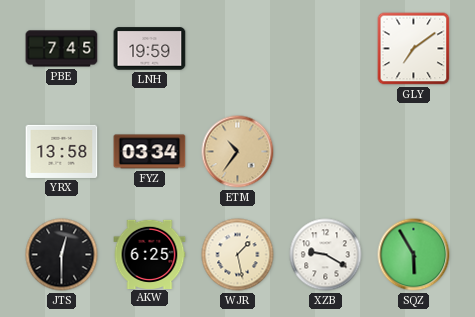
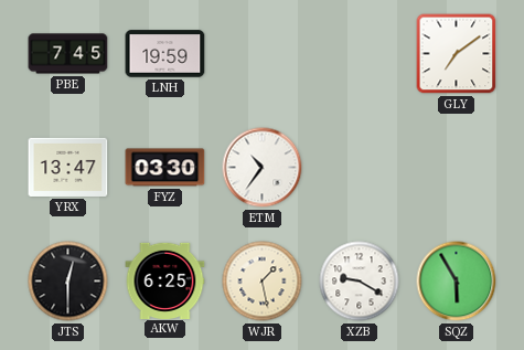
YRX: 13:58 -> 13:47
FYZ: 03:34 -> 03:30
ETM dial: champagne -> white
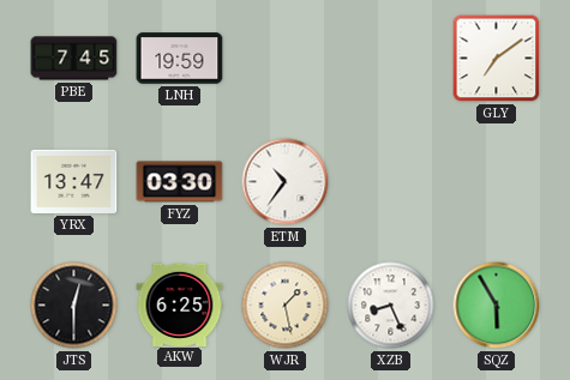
XZB: 9:20 -> 8:26
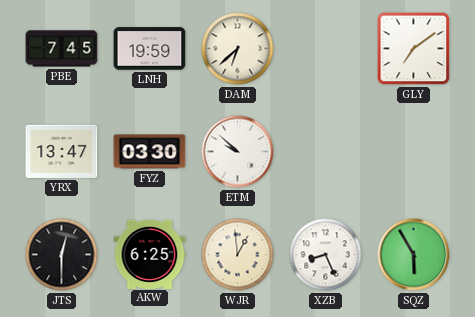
DAM: none -> 6:38
ETM: 10:36 -> 9:52
WJR: 1:28 -> 12:59
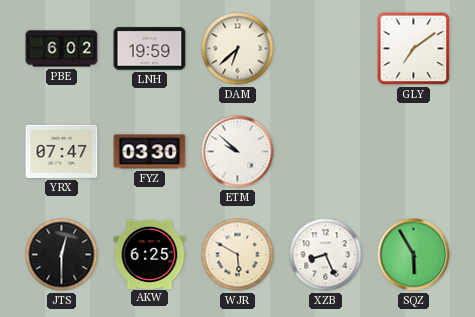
PBE: 7:45 -> 6:02
YRX: 13:47 -> 07:47
WJR: 12:59 -> 5:50
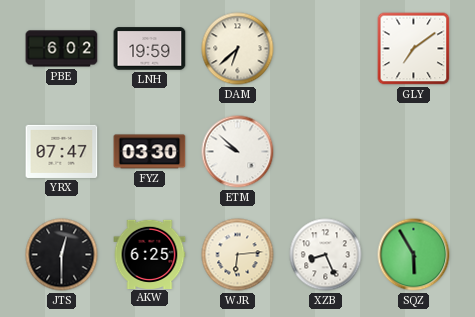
WJR: 5:50 -> 6:14
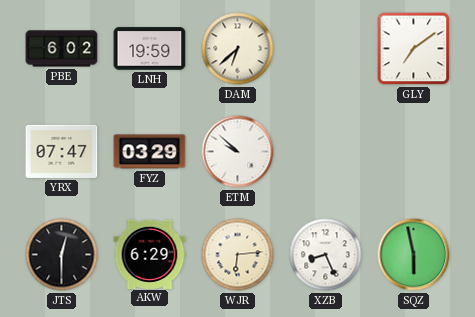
FYZ: 03:30 -> 03:29
AKW: 6:25 -> 6:29
SQZ: 5:55 -> 5:58
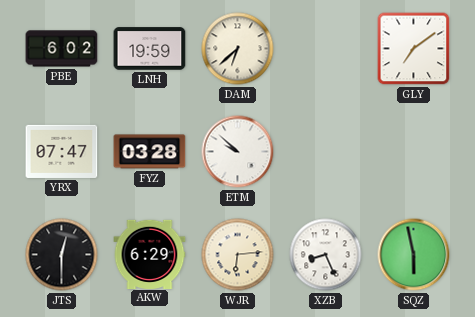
FYZ: 03:29 -> 03:28
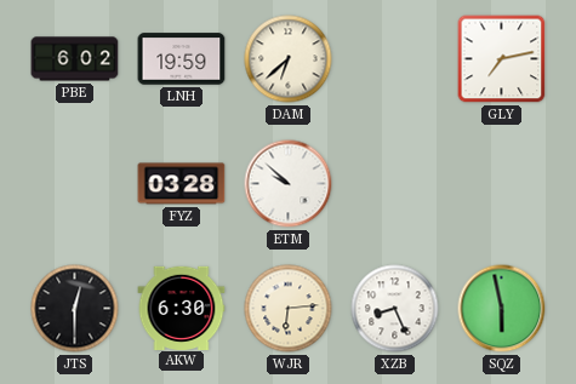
GLY: 7:09 -> 7:13
YRX: 07:47 -> none
AKW: 6:29 -> 6:30
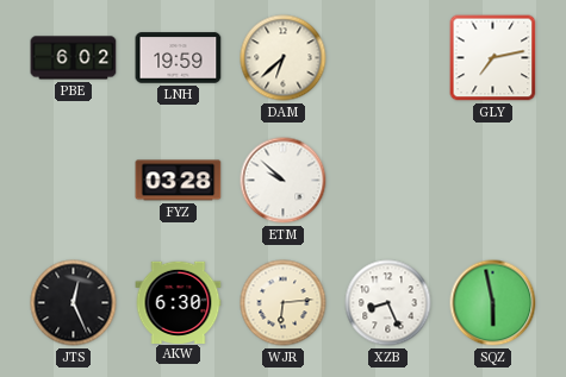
JTS: 12:30 -> 12:26
